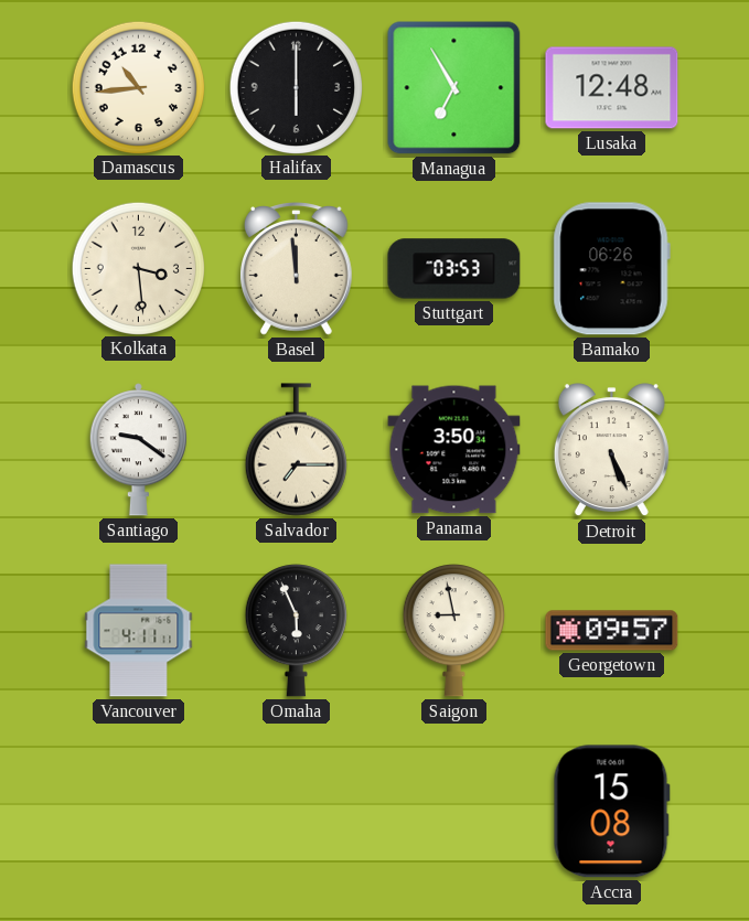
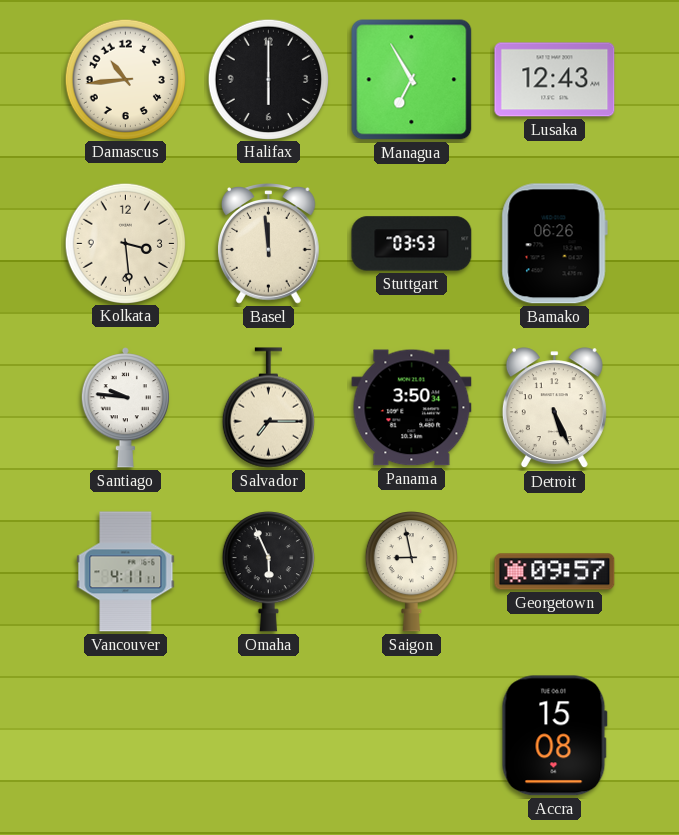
Lusaka: 12:48 -> 12:43
Santiago: 9:21 -> 9:46
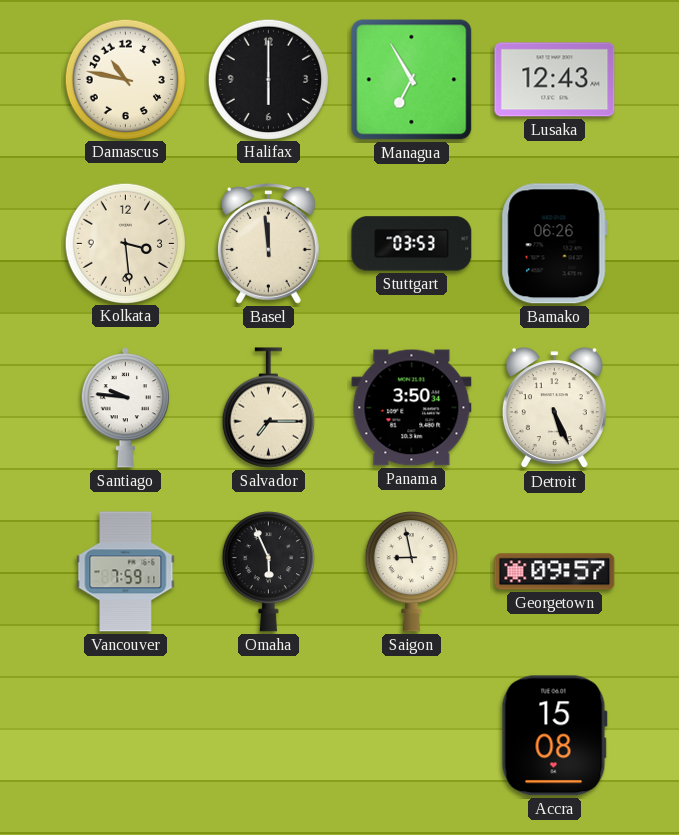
Damascus: 10:44 -> 10:47
Vancouver: 4:11 -> 7:59
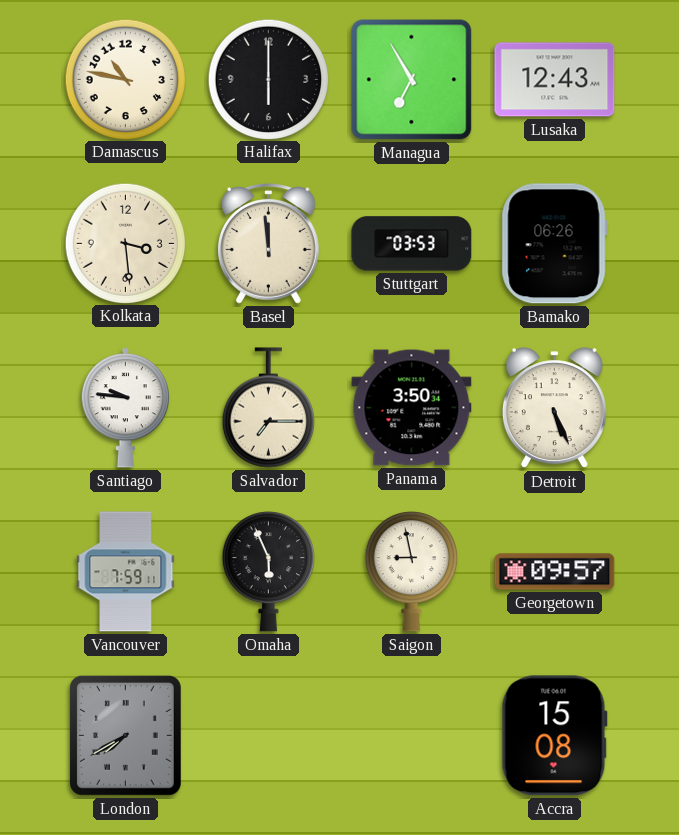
London: none -> 7:40
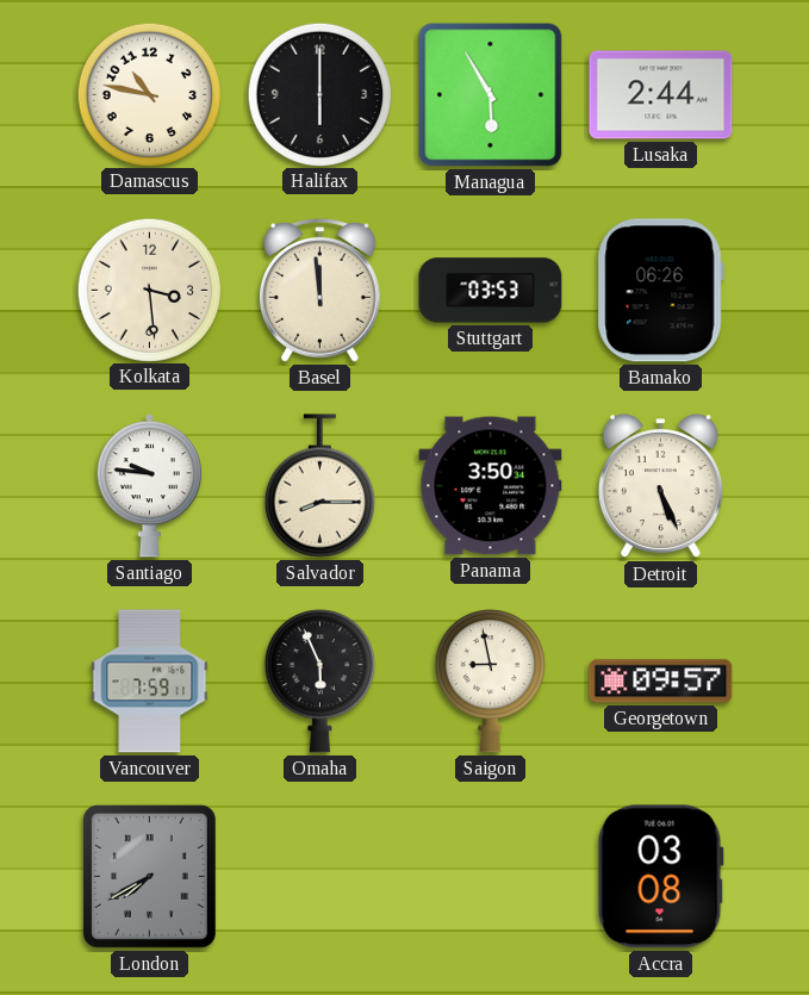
Managua: 6:55 -> 5:55
Lusaka: 12:43 -> 2:44
Salvador: 7:15 -> 8:15
Accra: 15:08 -> 03:08
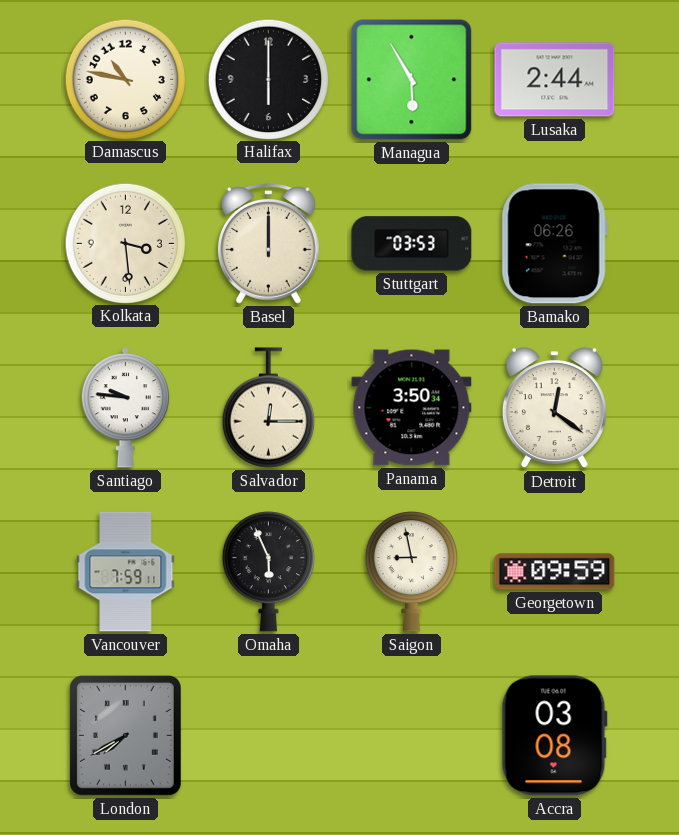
Basel: 11:59 -> 12:00
Salvador: 8:15 -> 12:15
Detroit: 5:26 -> 12:21
Georgetown: 09:57 -> 09:59
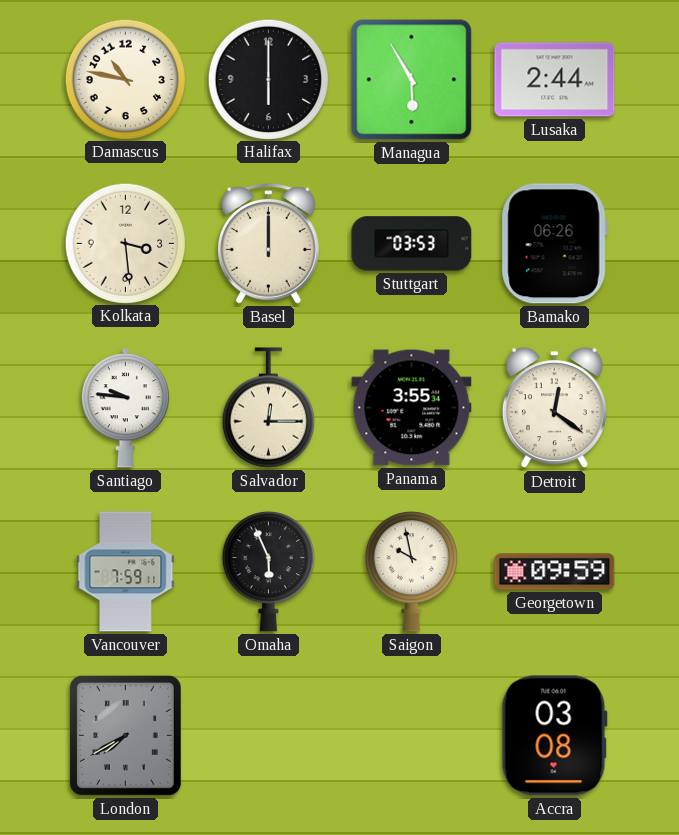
Panama: 3:50 -> 3:55
Saigon: 8:58 -> 9:58
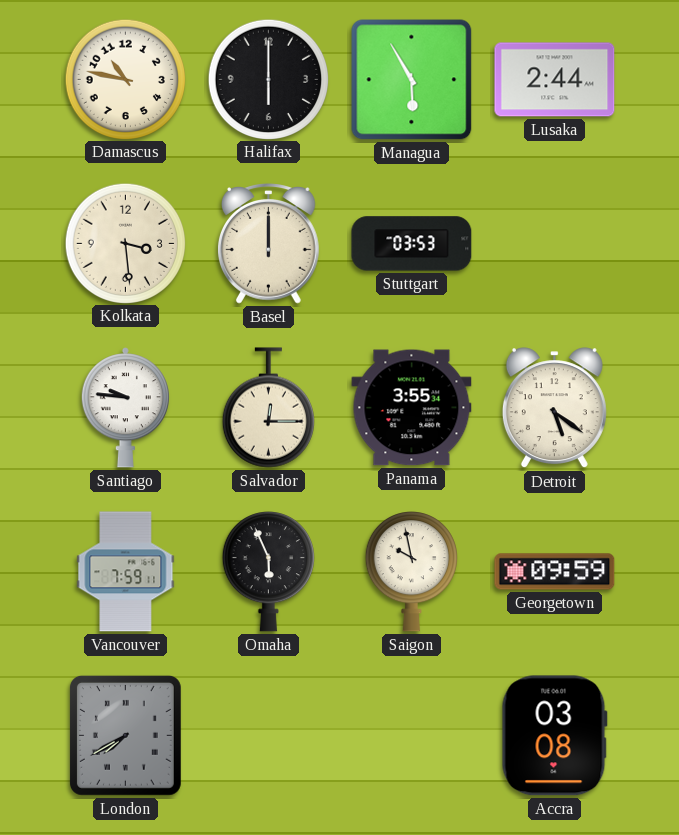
Bamako: 06:26 -> none
Detroit: 12:21 -> 5:21
